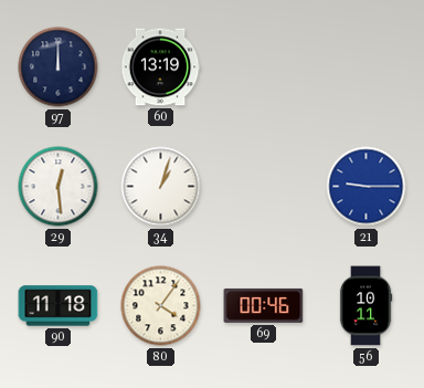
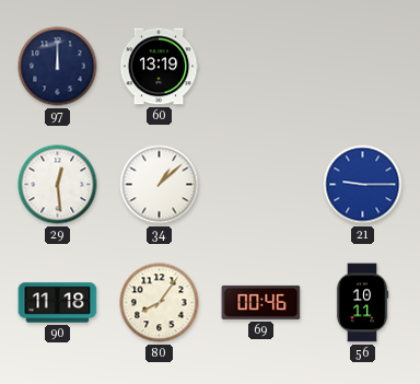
34: 1:03 -> 1:08
80: 4:06 -> 8:06
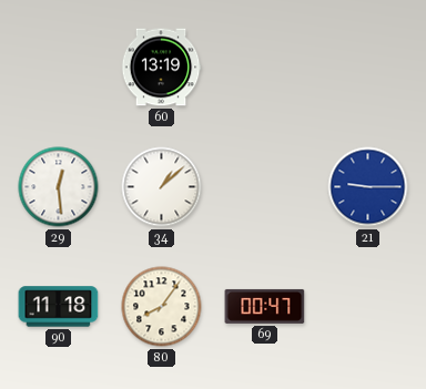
97: 12:00 -> none
69: 00:46 -> 00:47
56: 10:11 -> none
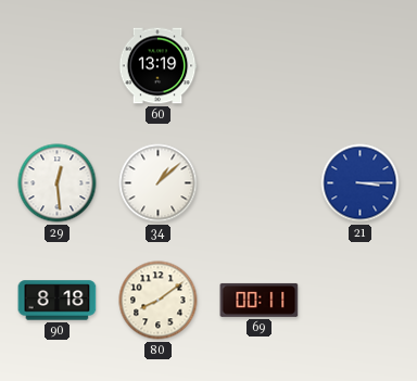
21: 9:15 -> 3:15
90: 11:18 -> 8:18
80: 8:06 -> 8:09
69: 00:47 -> 00:11
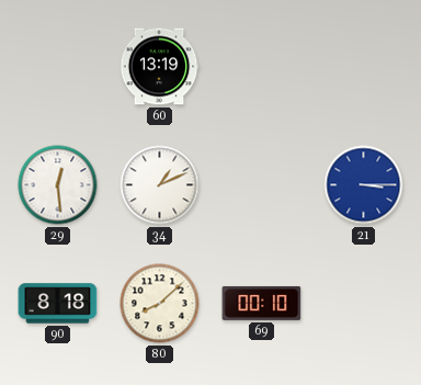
34: 1:08 -> 1:11
80: 8:09 -> 8:08
69: 00:11 -> 00:10
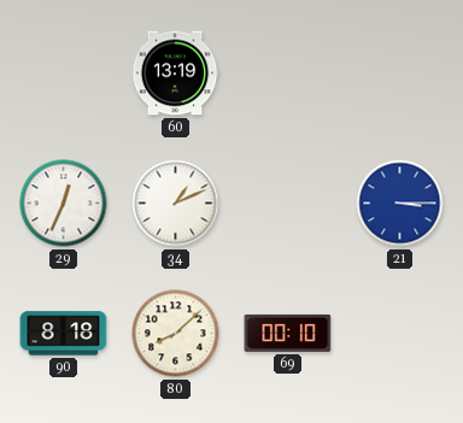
29: 12:29 -> 12:34
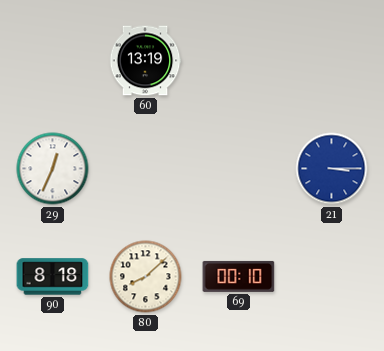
34: 1:11 -> none
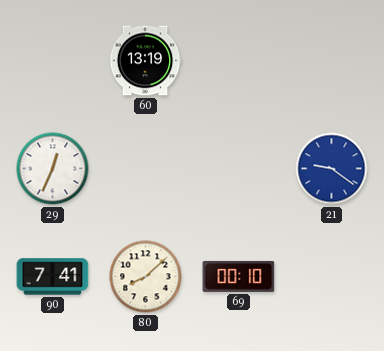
21: 3:15 -> 9:21
90: 8:18 -> 7:41
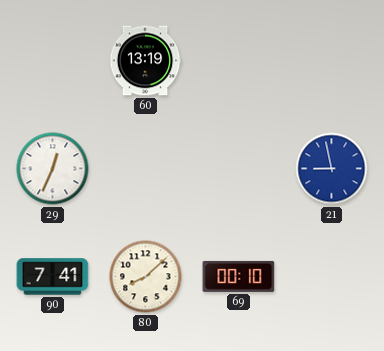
21: 9:21 -> 8:58
